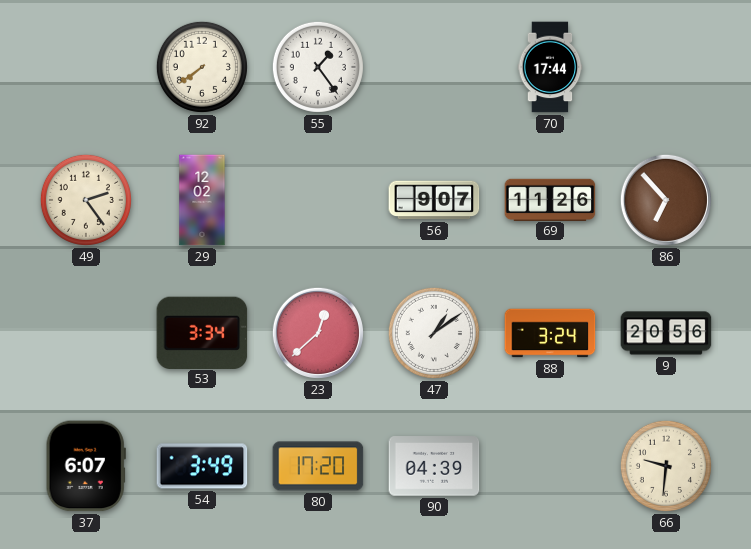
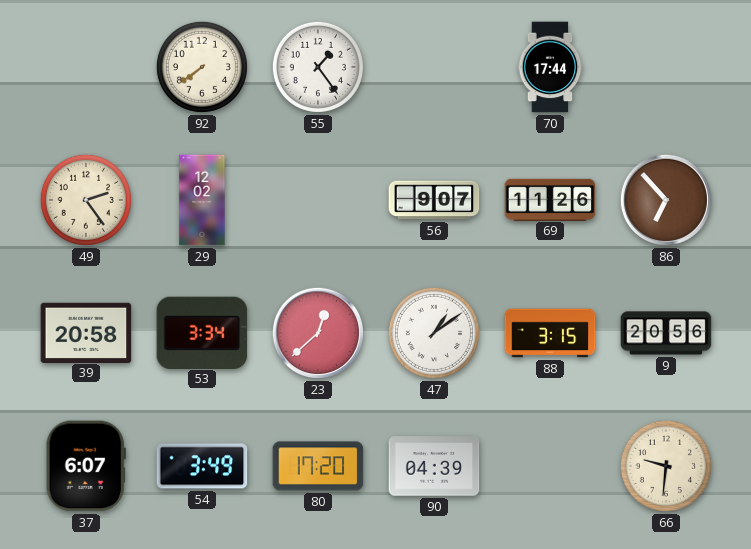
39: none -> 20:58
88: 3:24 -> 3:15
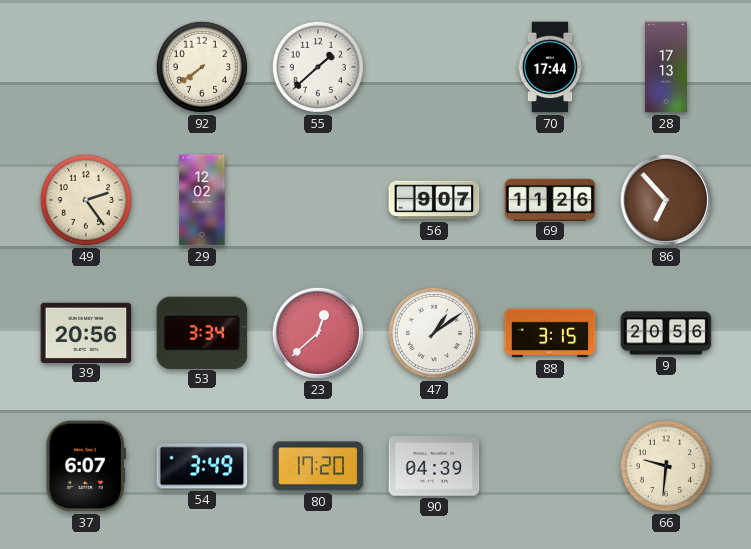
55: 1:24 -> 1:38
28: none -> 17:13
39: 20:58 -> 20:56
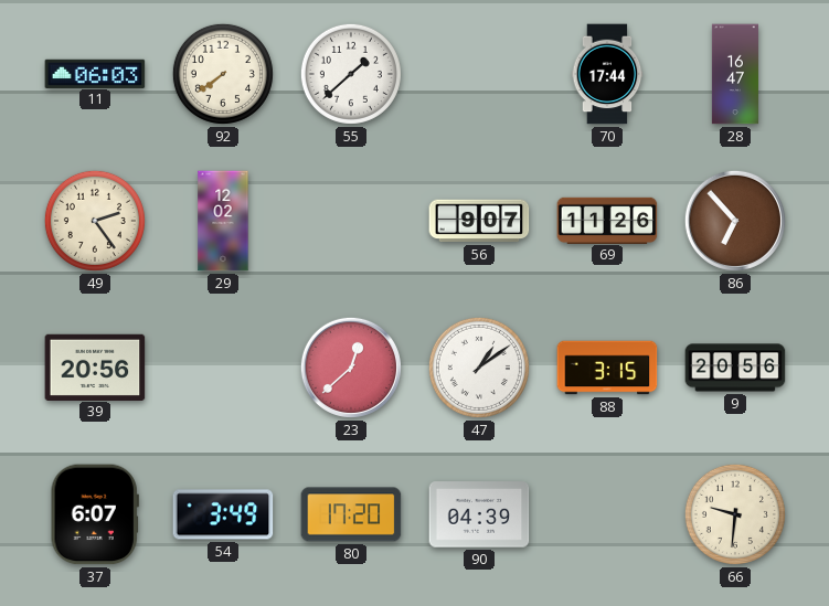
11: none -> 06:03
28: 17:13 -> 16:47
53: 3:34 -> none
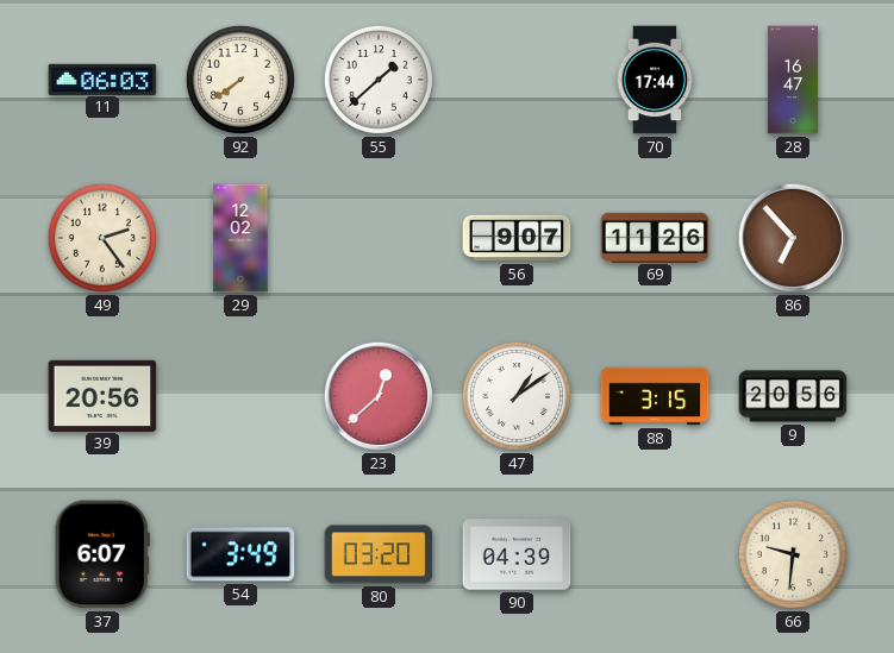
80: 17:20 -> 03:20
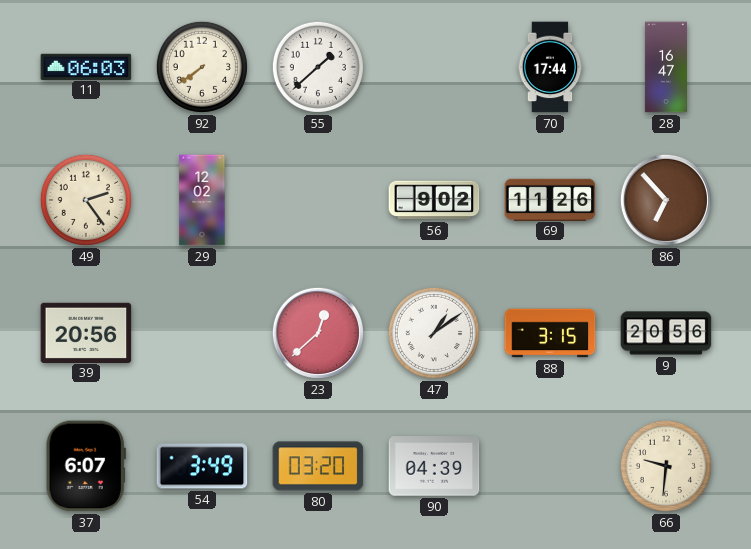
56: 9:07 -> 9:02
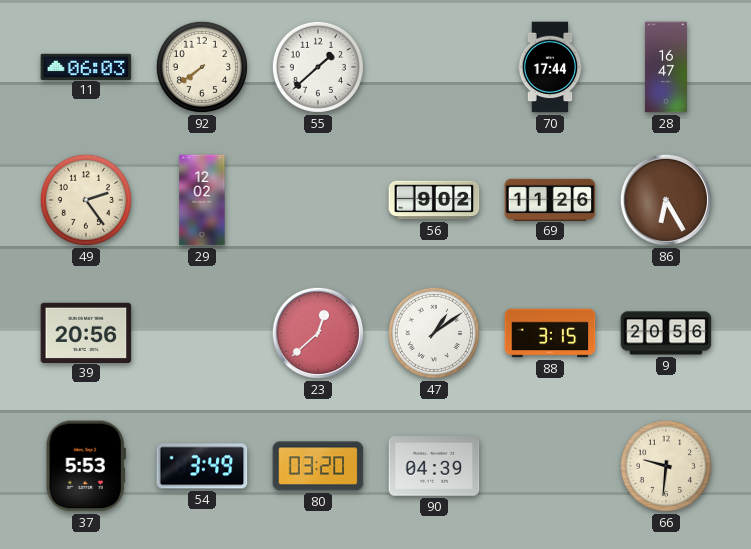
86: 6:53 -> 6:25
37: 6:07 -> 5:53
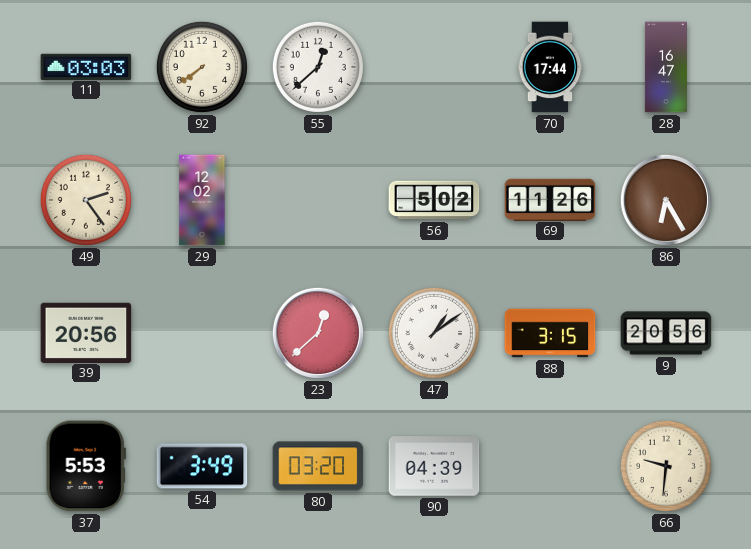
11: 06:03 -> 03:03
55: 1:38 -> 12:38
56: 9:02 -> 5:02
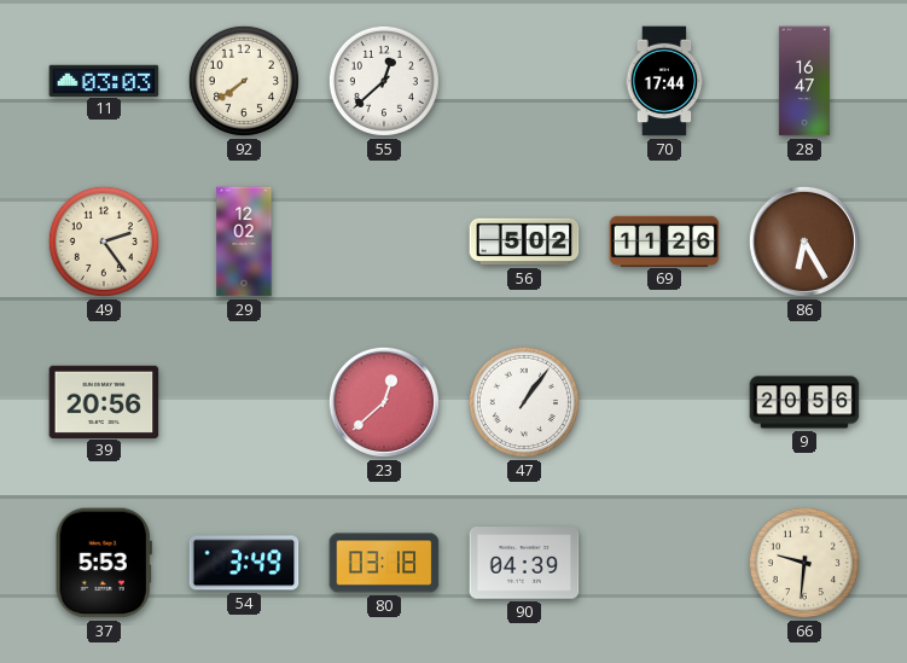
47: 1:09 -> 1:06
88: 3:15 -> none
80: 03:20 -> 03:18
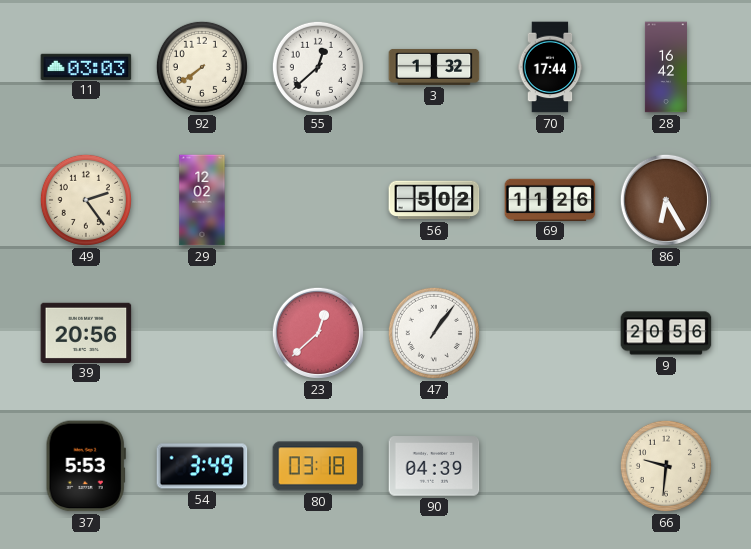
3: none -> 1:32
28: 16:47 -> 16:42
